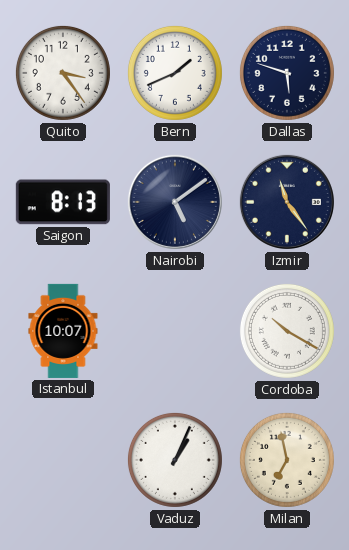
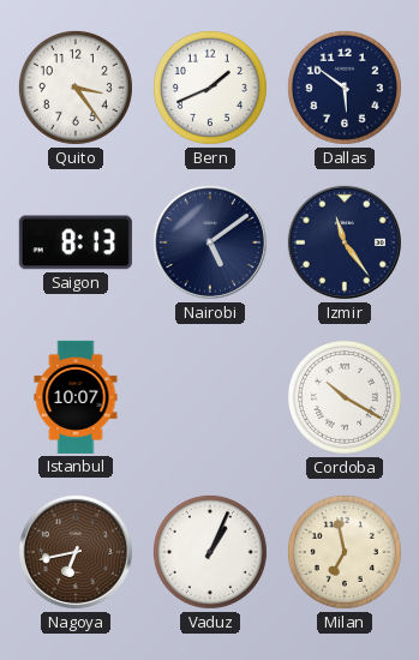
Dallas: 5:48 -> 5:51
Nagoya: none -> 6:43
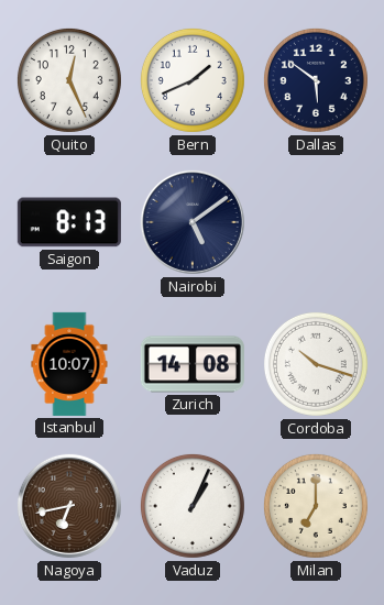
Quito: 3:24 -> 12:26
Izmir: 11:24 -> none
Zurich: none -> 14:08
Cordoba: 10:20 -> 10:18
Milan: 6:58 -> 7:00
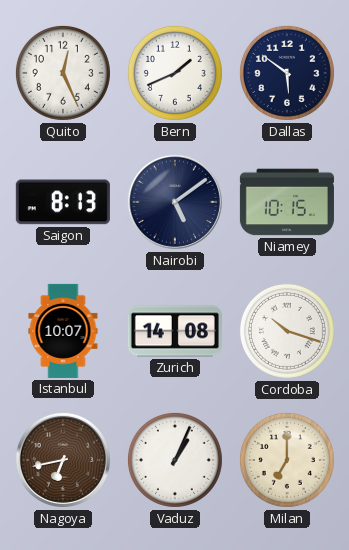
Niamey: none -> 10:15
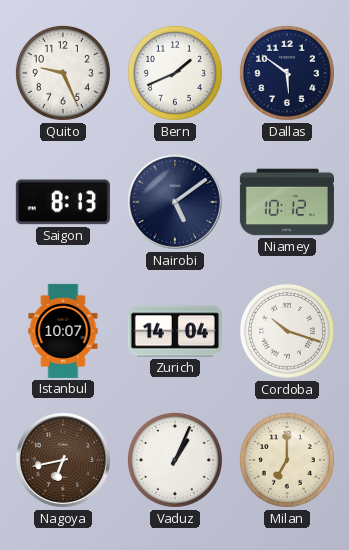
Quito: 12:26 -> 9:26
Niamey: 10:15 -> 10:12
Zurich: 14:08 -> 14:04
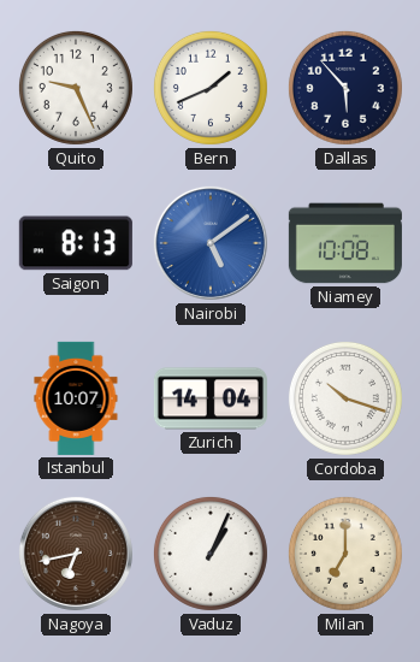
Dallas: 5:51 -> 5:53
Nairobi dial: navy -> blue
Niamey: 10:12 -> 10:08
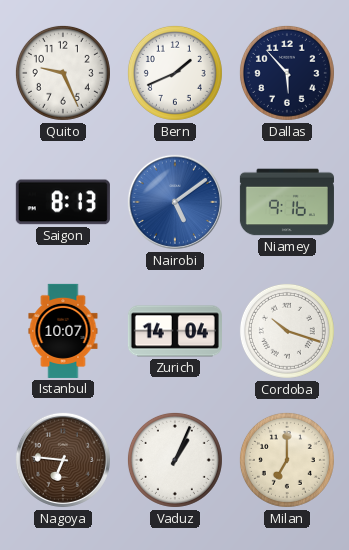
Niamey: 10:08 -> 9:16
Nagoya: 6:43 -> 6:46
